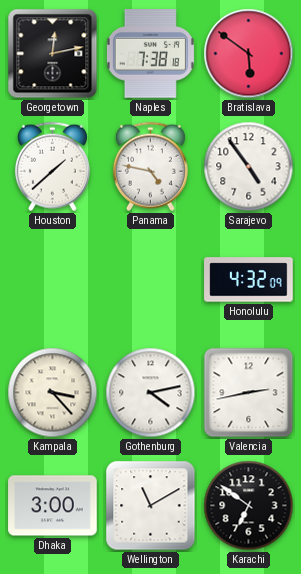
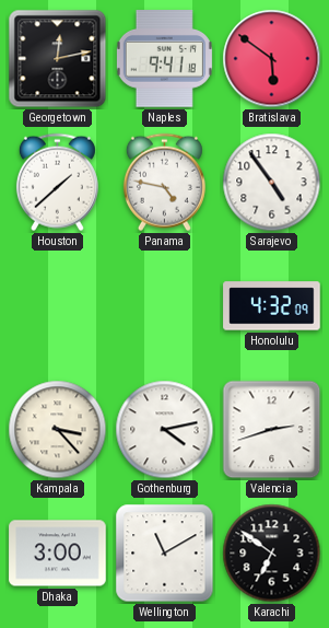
Naples: 7:38 -> 9:41
Valencia: 2:43 -> 2:42
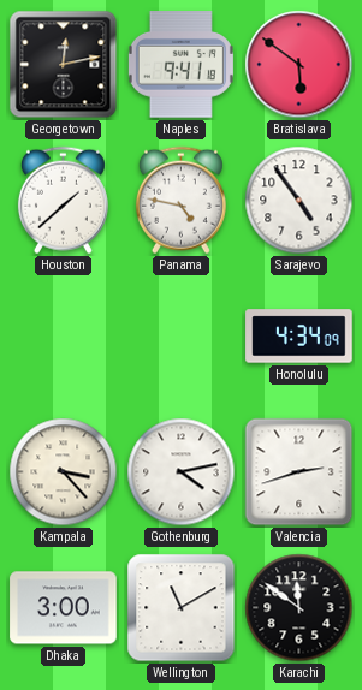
Honolulu: 4:32 -> 4:34
Karachi: 6:51 -> 11:51
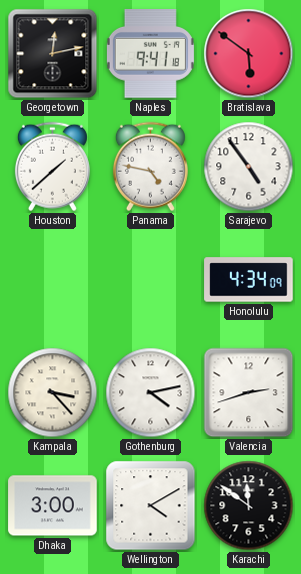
Wellington: 11:10 -> 4:10
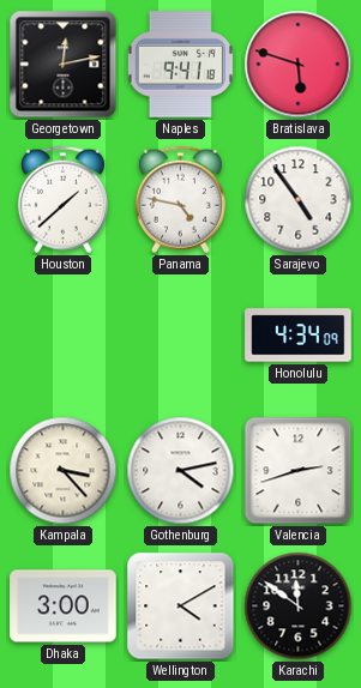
Bratislava: 5:51 -> 5:48
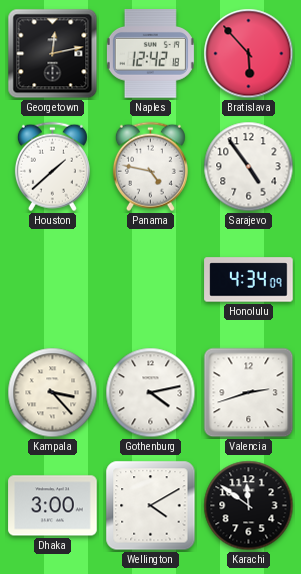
Naples: 9:41 -> 12:42
Bratislava: 5:48 -> 5:53
